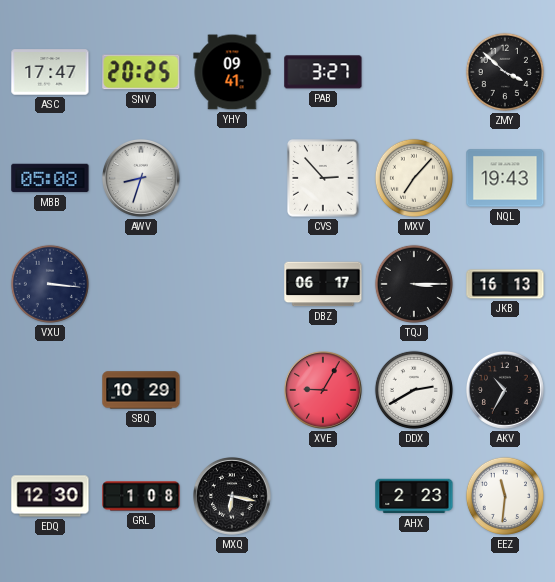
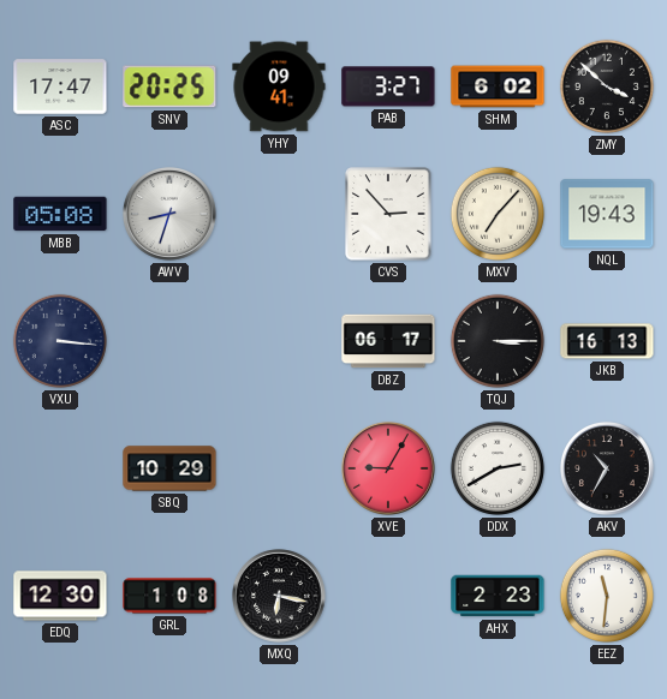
SHM: none -> 6:02
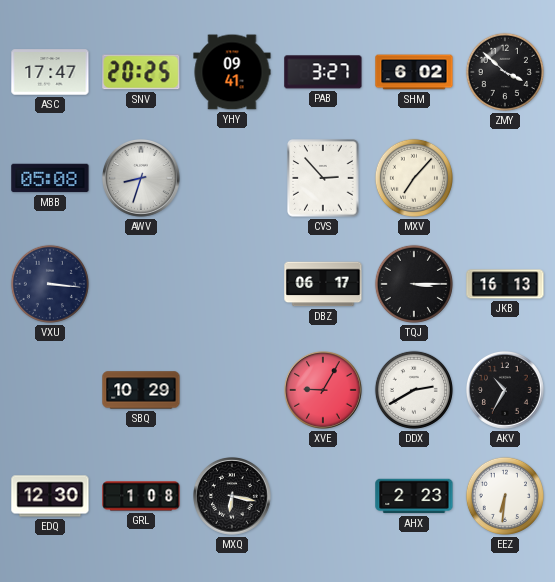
NQL: 19:43 -> none
EEZ: 11:31 -> 6:31
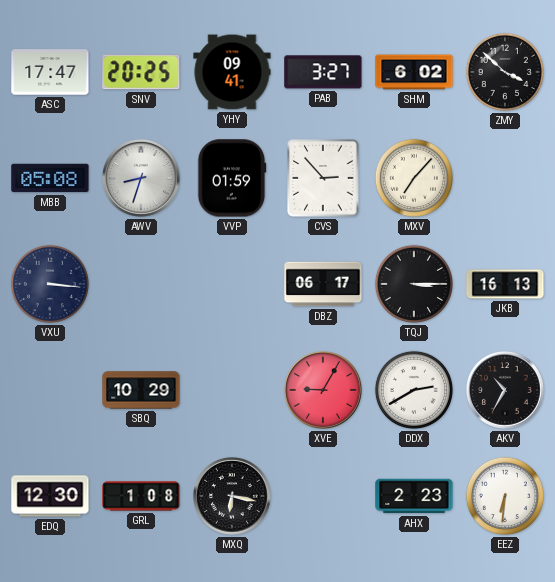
VVP: none -> 01:59
